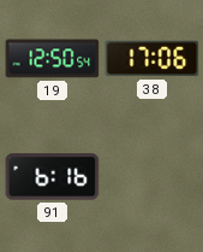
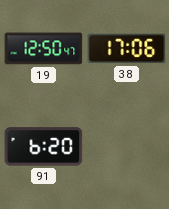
19: 12:50:54 -> 12:50:47
91: 6:16 -> 6:20
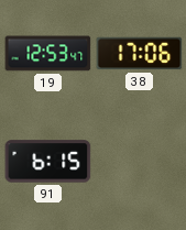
19: 12:50 -> 12:53
91: 6:20 -> 6:15
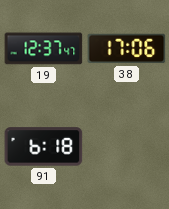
19: 12:53 -> 12:37
91: 6:15 -> 6:18
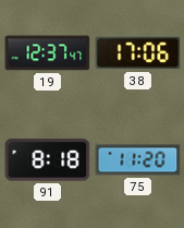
91: 6:18 -> 8:18
75: none -> 11:20
